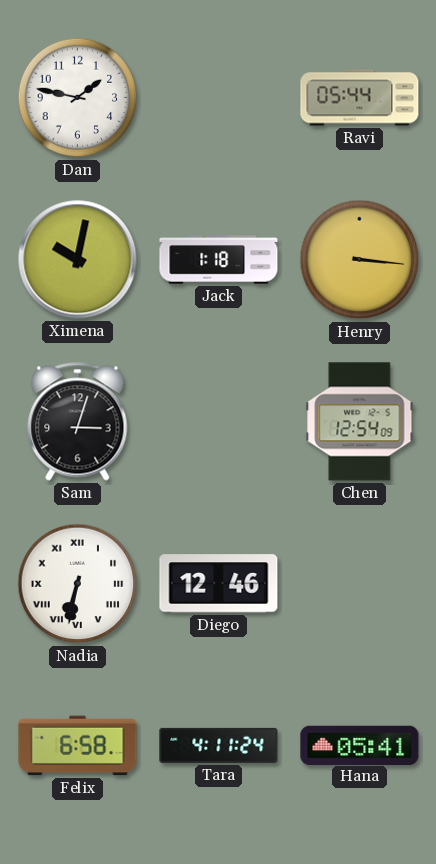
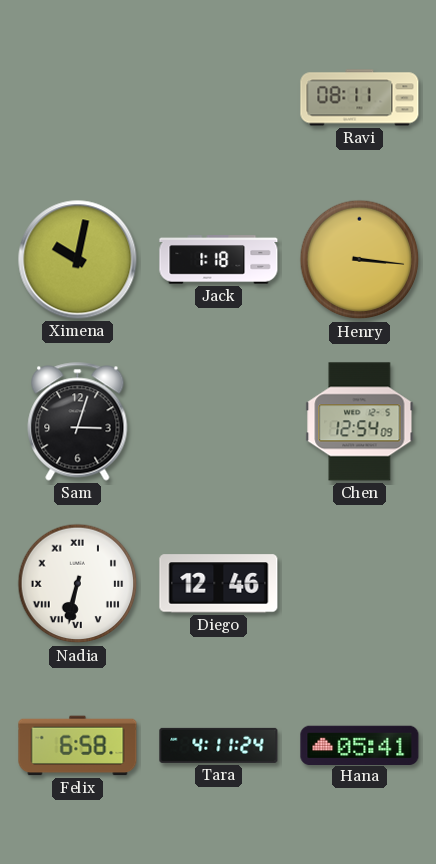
Dan: 1:47 -> none
Ravi: 05:44 -> 08:11
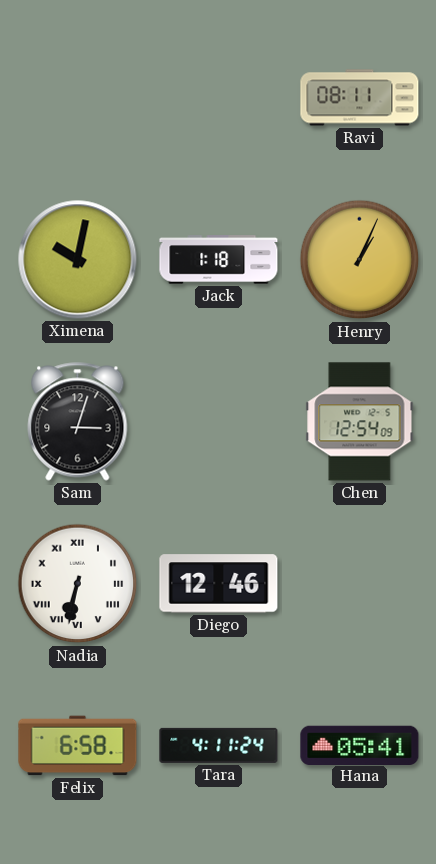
Henry: 3:16 -> 1:04
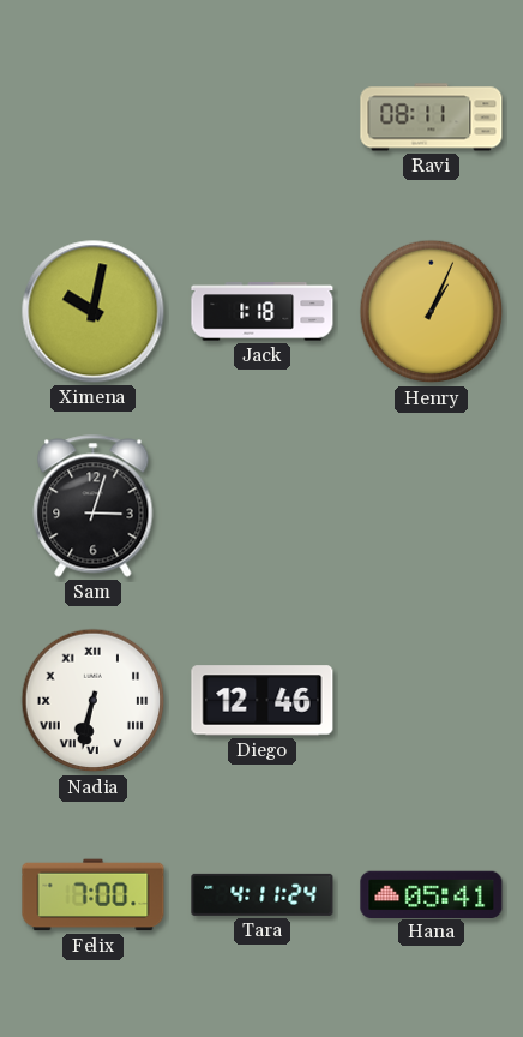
Chen: 12:54 -> none
Felix: 6:58 -> 7:00
